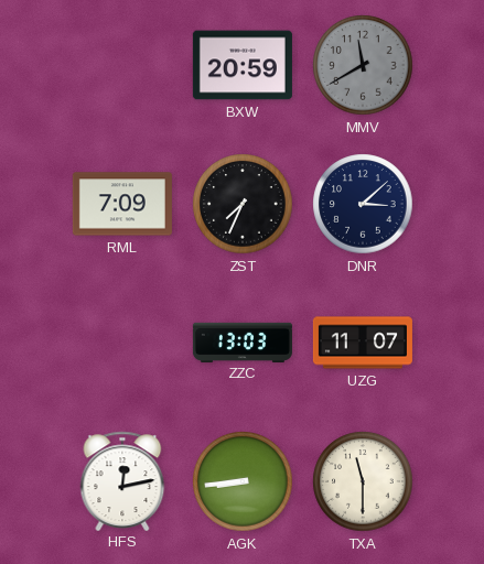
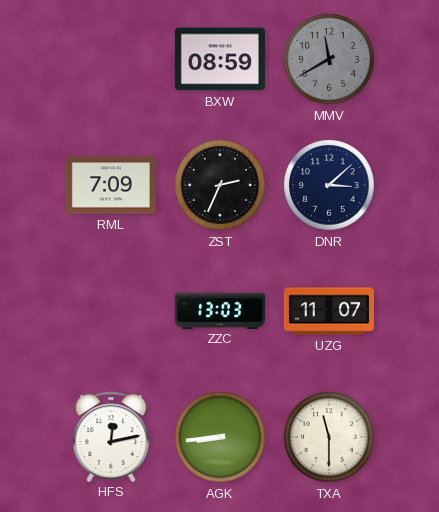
BXW: 20:59 -> 08:59
ZST: 7:34 -> 2:34
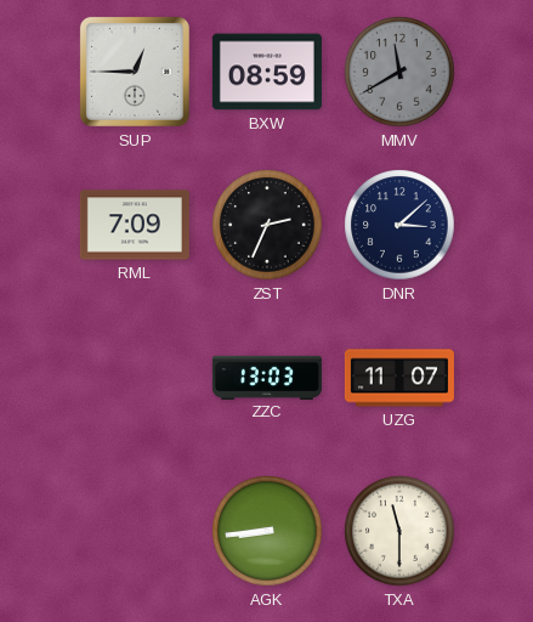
SUP: none -> 12:45
HFS: 12:13 -> none
